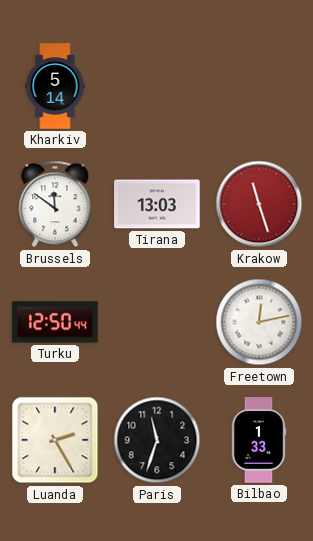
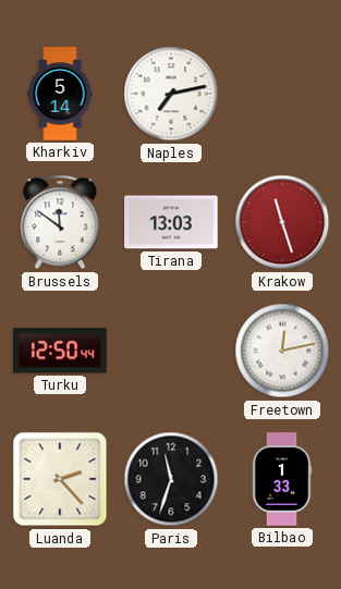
Naples: none -> 7:13
Luanda: 2:25 -> 2:23
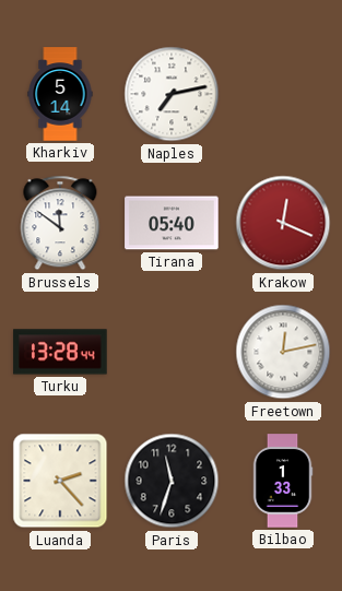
Tirana: 13:03 -> 05:40
Krakow: 11:27 -> 12:19
Turku: 12:50 -> 13:28
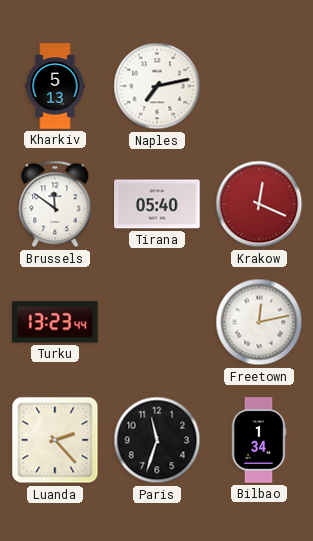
Kharkiv: 5:14 -> 5:13
Turku: 13:28 -> 13:23
Bilbao: 1:33 -> 1:34
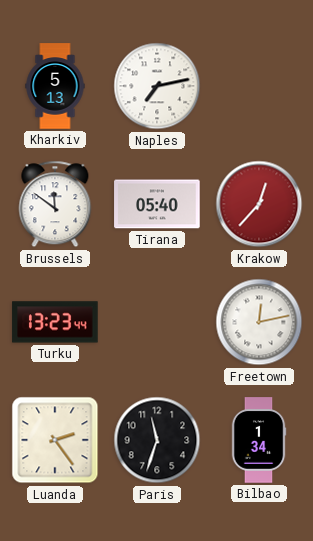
Krakow: 12:19 -> 12:37
Luanda: 2:23 -> 2:24
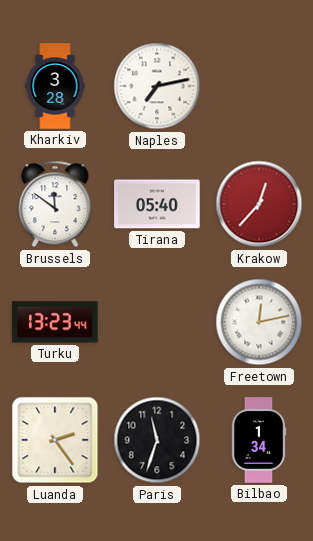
Kharkiv: 5:13 -> 3:28
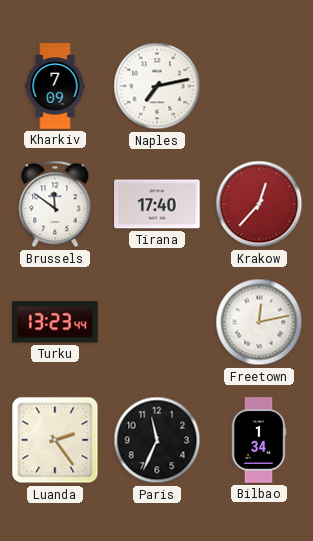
Kharkiv: 3:28 -> 7:09
Tirana: 05:40 -> 17:40
Paris: 11:33 -> 11:34
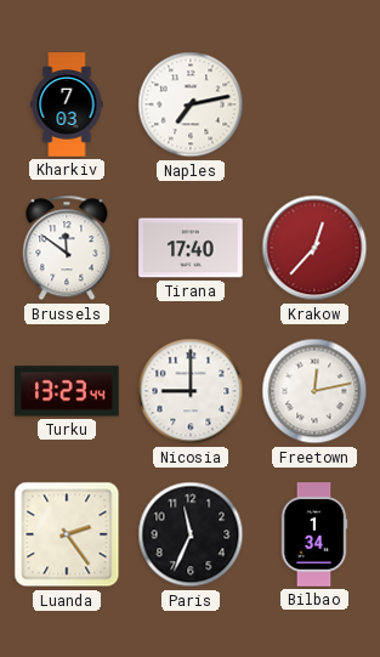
Kharkiv: 7:09 -> 7:03
Nicosia: none -> 9:00
